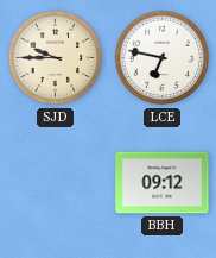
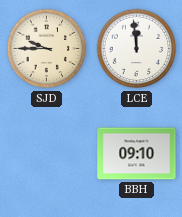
LCE: 6:47 -> 11:59
BBH: 09:12 -> 09:10
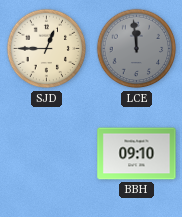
SJD: 9:45 -> 12:45
LCE dial: white -> grey
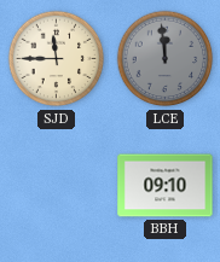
SJD: 12:45 -> 11:45
